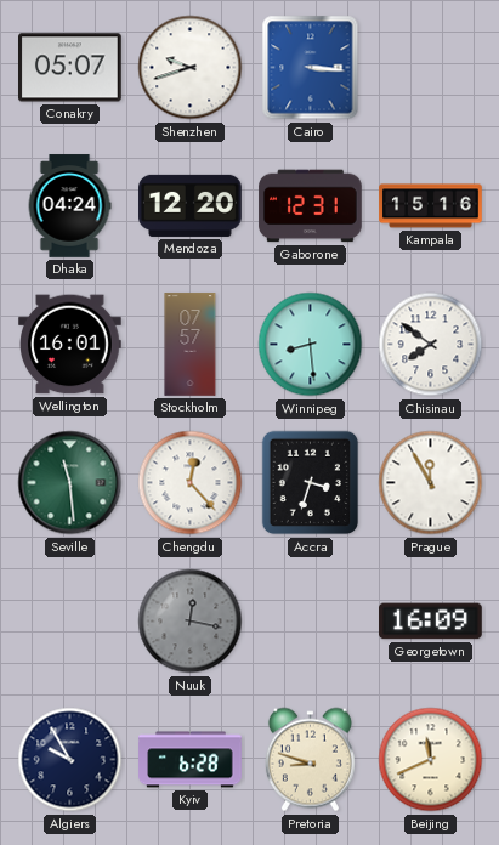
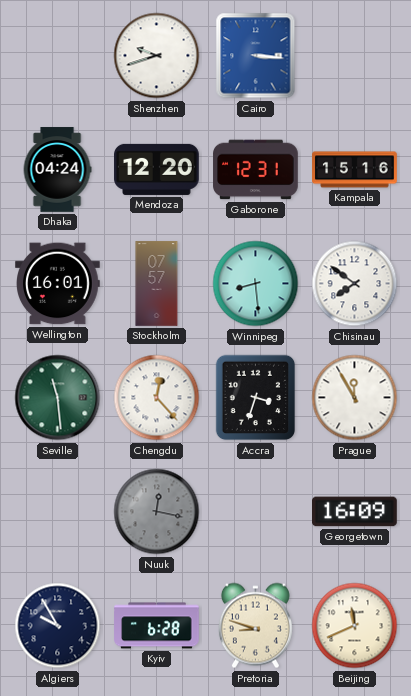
Conakry: 05:07 -> none
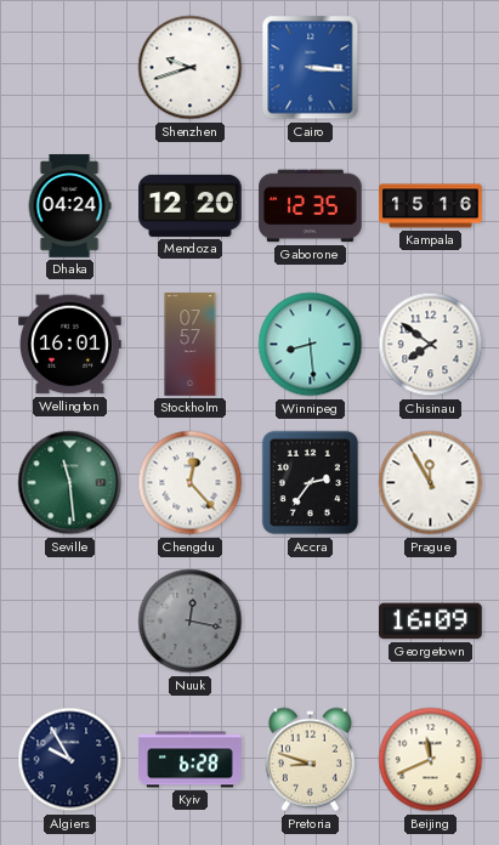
Gaborone: 12:31 -> 12:35
Accra: 3:33 -> 2:36
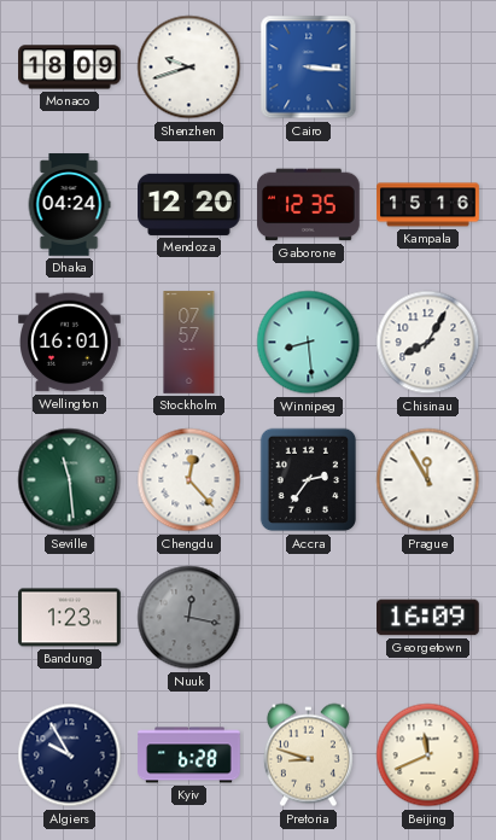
Monaco: none -> 18:09
Chisinau: 7:51 -> 8:05
Bandung: none -> 1:23
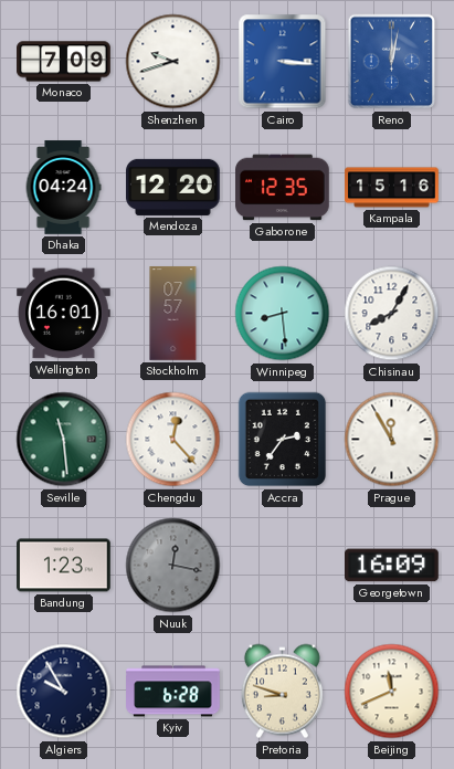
Monaco: 18:09 -> 7:09
Reno: none -> 12:02
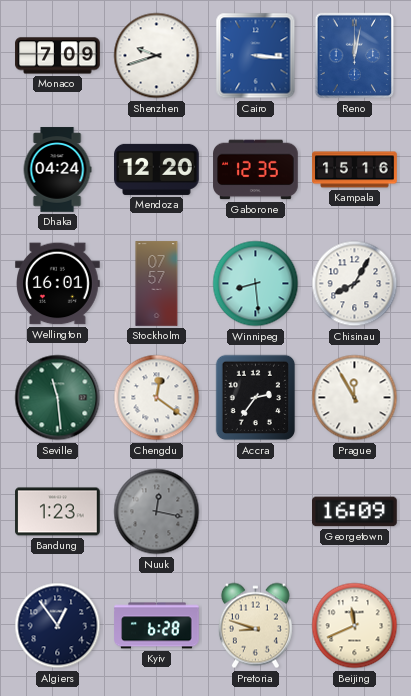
Chengdu: 12:23 -> 12:21
Algiers: 9:55 -> 12:54
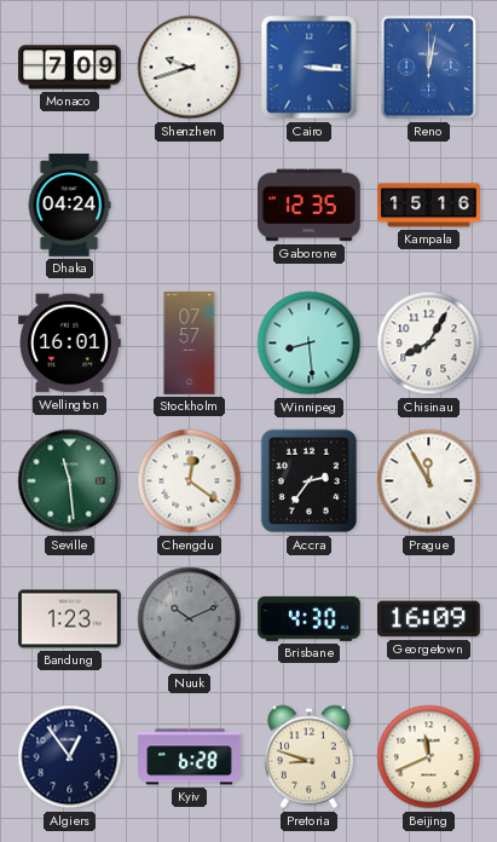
Mendoza: 12:20 -> none
Nuuk: 12:17 -> 10:11
Brisbane: none -> 4:30
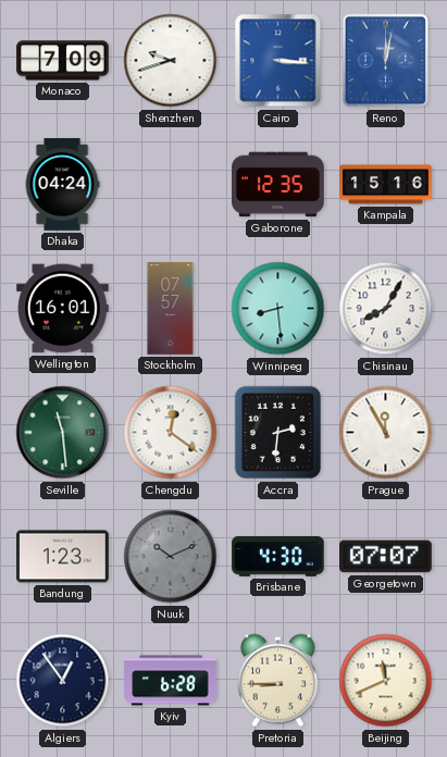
Accra: 2:36 -> 2:31
Georgetown: 16:09 -> 07:07
Pretoria: 8:48 -> 8:45
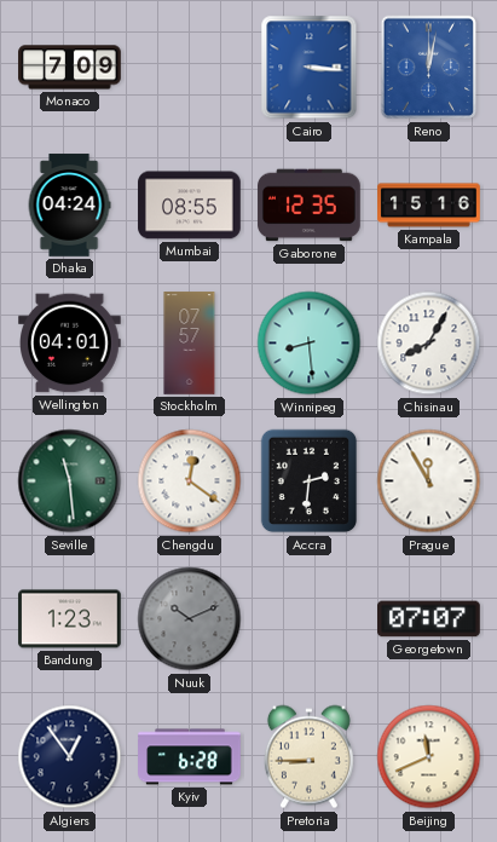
Shenzhen: 9:42 -> none
Mumbai: none -> 08:55
Wellington: 16:01 -> 04:01
Brisbane: 4:30 -> none
